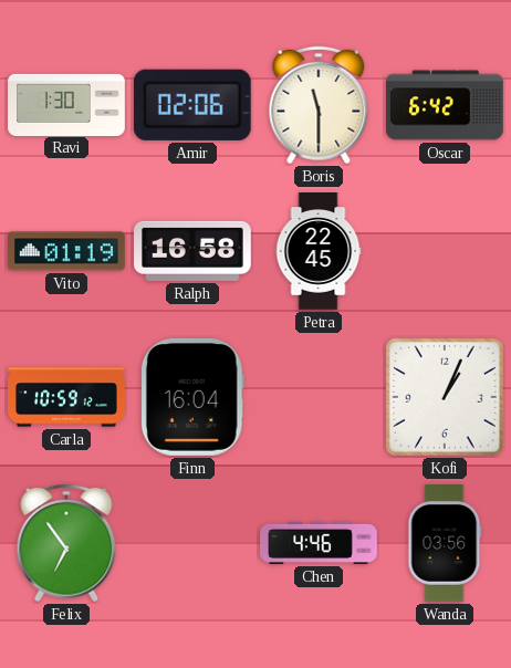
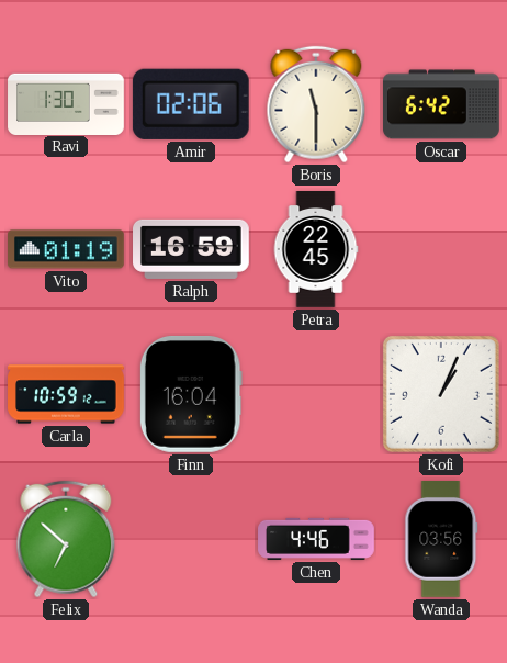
Ralph: 16:58 -> 16:59
Felix: 6:54 -> 6:52
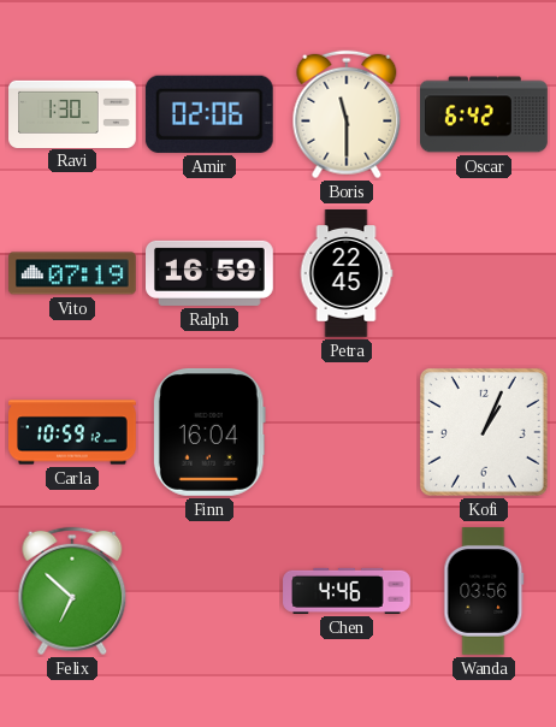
Vito: 01:19 -> 07:19
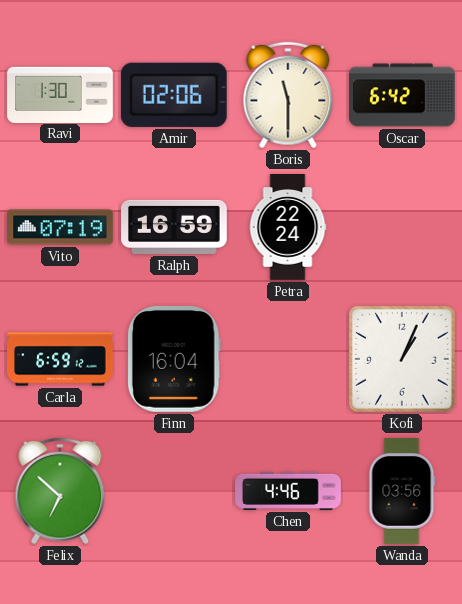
Petra: 22:45 -> 22:24
Carla: 10:59 -> 6:59
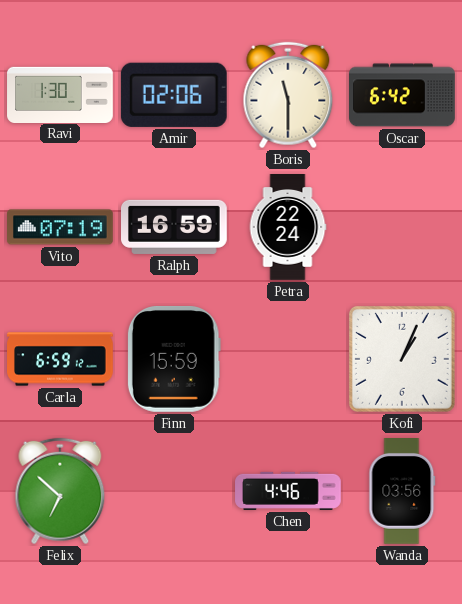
Finn: 16:04 -> 15:59
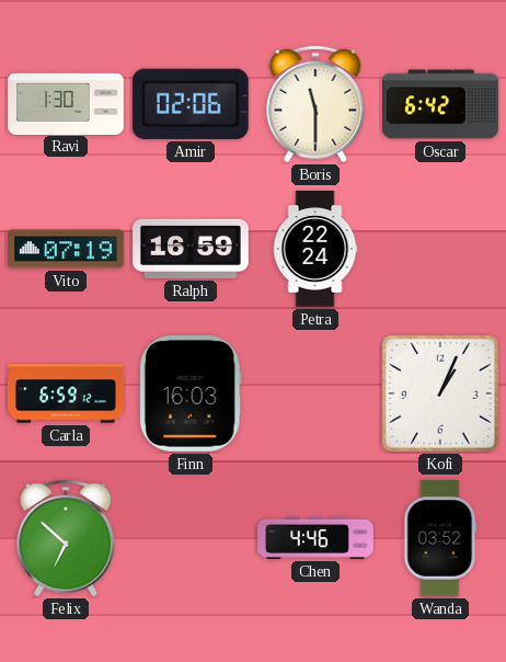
Finn: 15:59 -> 16:03
Wanda: 03:56 -> 03:52
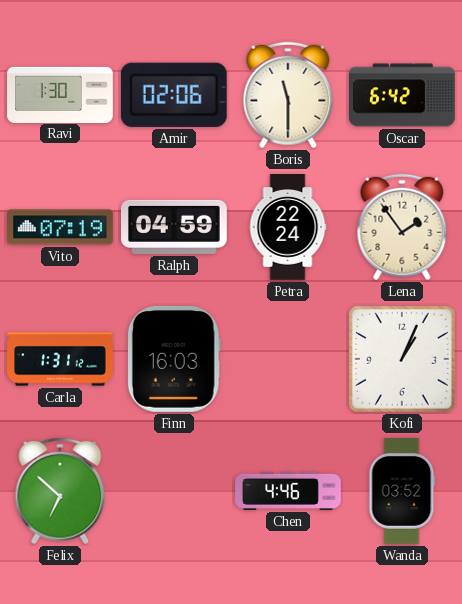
Ralph: 16:59 -> 04:59
Lena: none -> 1:54
Carla: 6:59 -> 1:31
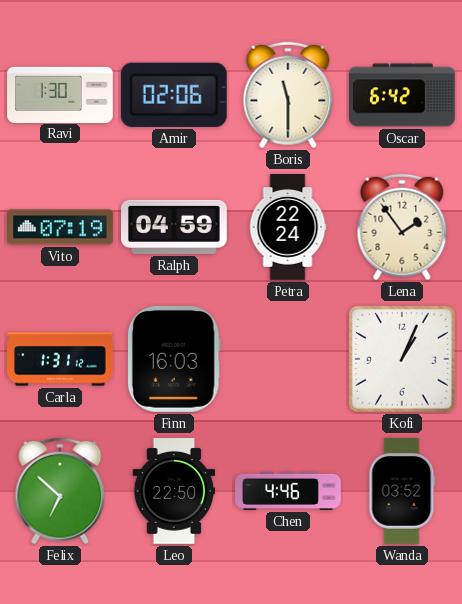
Leo: none -> 22:50
